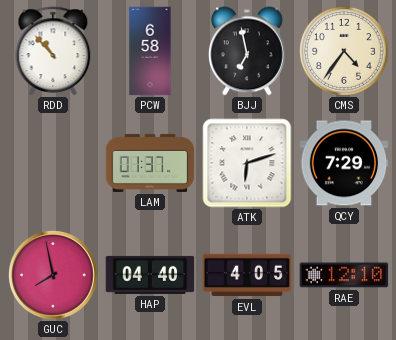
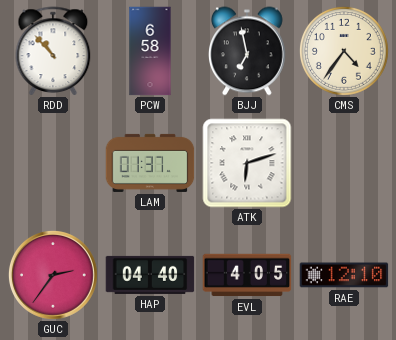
QCY: 7:29 -> none
GUC: 7:58 -> 2:36
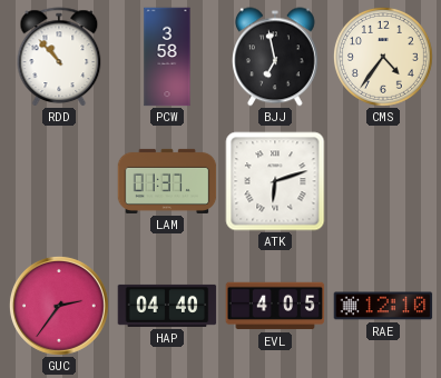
PCW: 6:58 -> 3:58
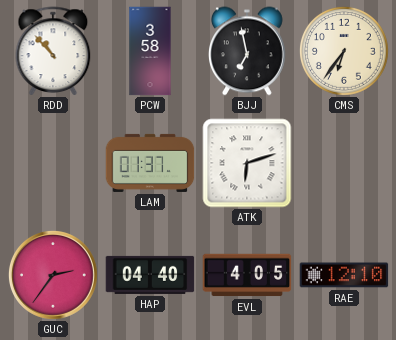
CMS: 4:36 -> 6:36
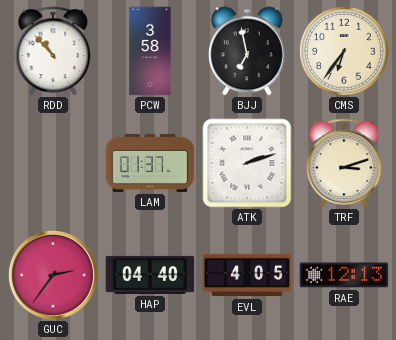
ATK: 6:12 -> 2:12
TRF: none -> 3:12
RAE: 12:10 -> 12:13
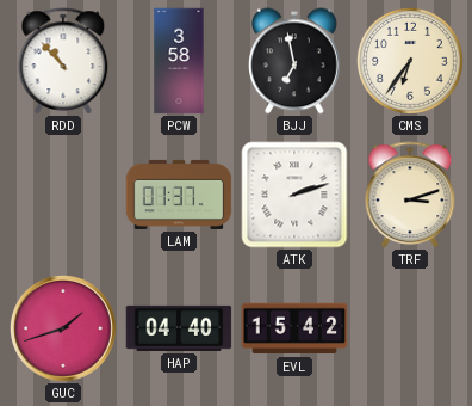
GUC: 2:36 -> 1:42
EVL: 4:05 -> 15:42
RAE: 12:13 -> none
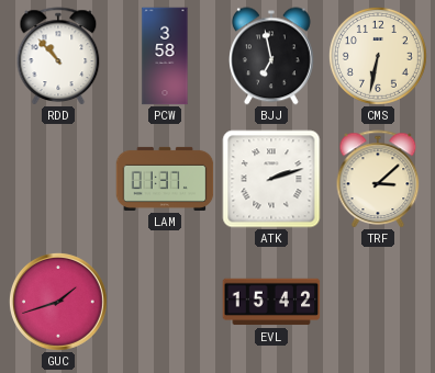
CMS: 6:36 -> 6:32
TRF: 3:12 -> 3:08
HAP: 04:40 -> none
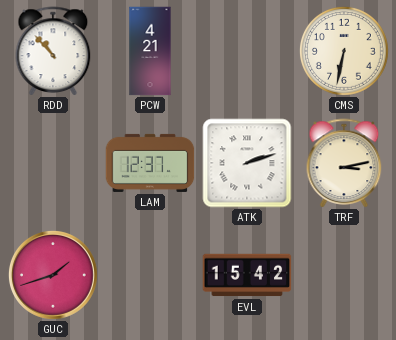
PCW: 3:58 -> 4:21
BJJ: 6:58 -> none
LAM: 01:37 -> 12:37
TRF: 3:08 -> 3:13
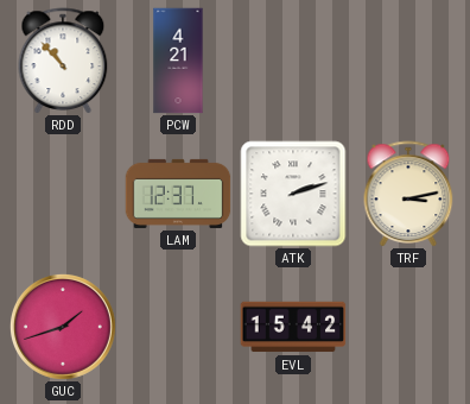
CMS: 6:32 -> none
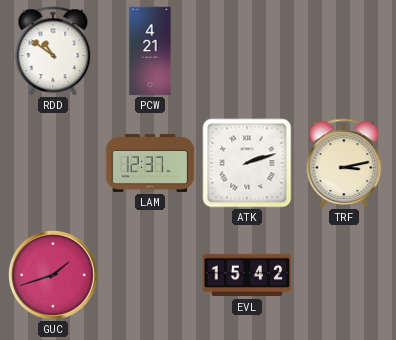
RDD: 10:53 -> 10:51
